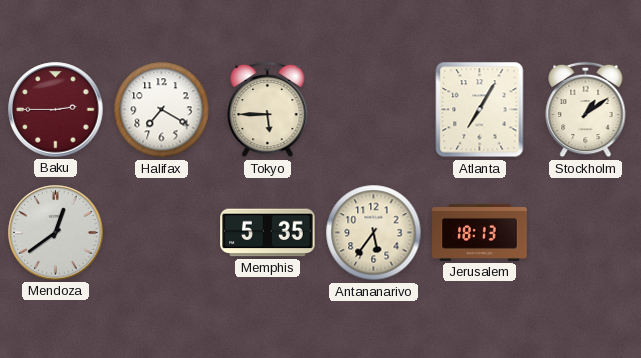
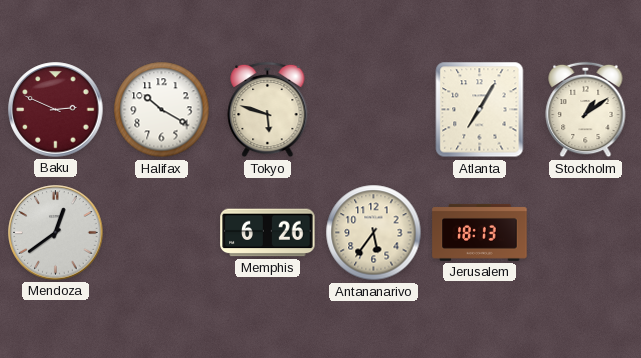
Baku: 2:45 -> 2:49
Halifax: 7:20 -> 10:20
Tokyo: 5:45 -> 5:48
Memphis: 5:35 -> 6:26
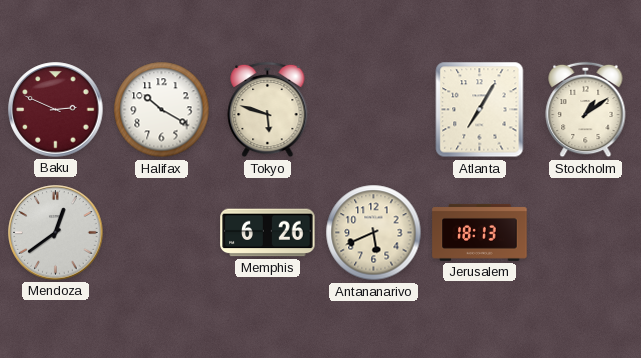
Antananarivo: 5:36 -> 5:41
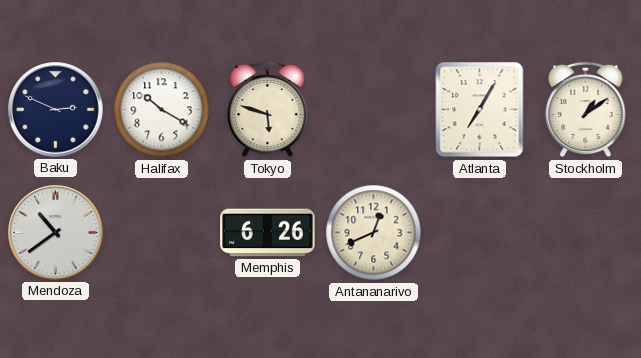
Baku dial: burgundy -> navy
Mendoza: 12:39 -> 10:39
Antananarivo: 5:41 -> 12:41
Jerusalem: 18:13 -> none
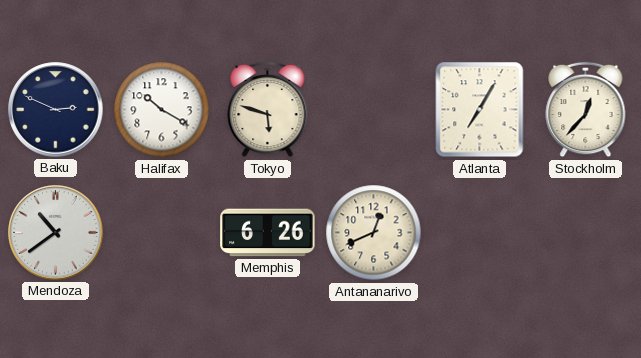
Stockholm: 1:09 -> 12:37
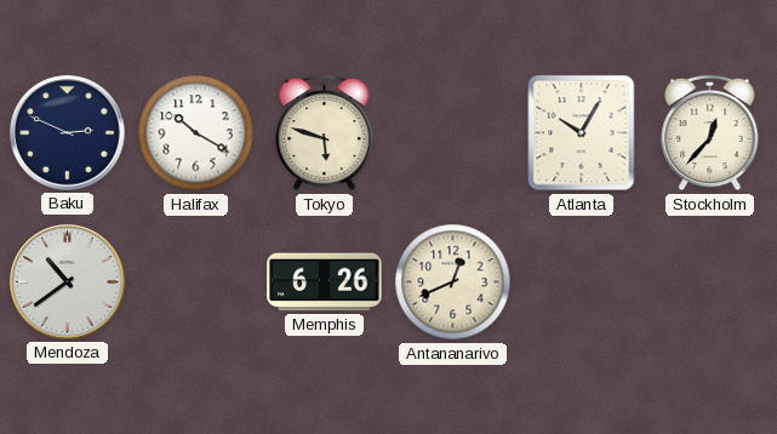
Atlanta: 7:05 -> 10:05
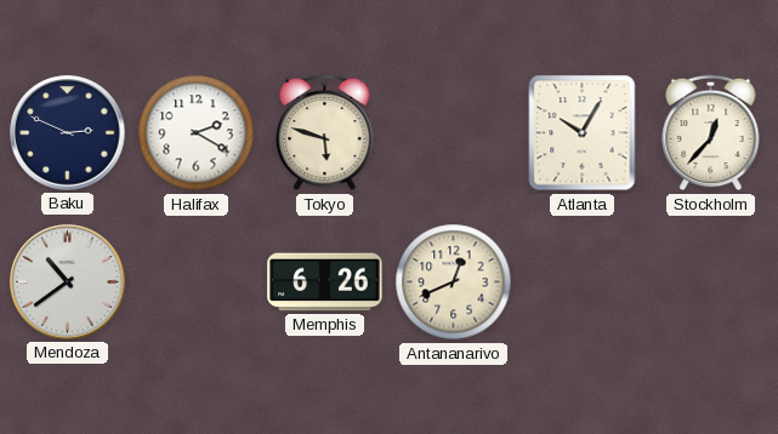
Halifax: 10:20 -> 2:20
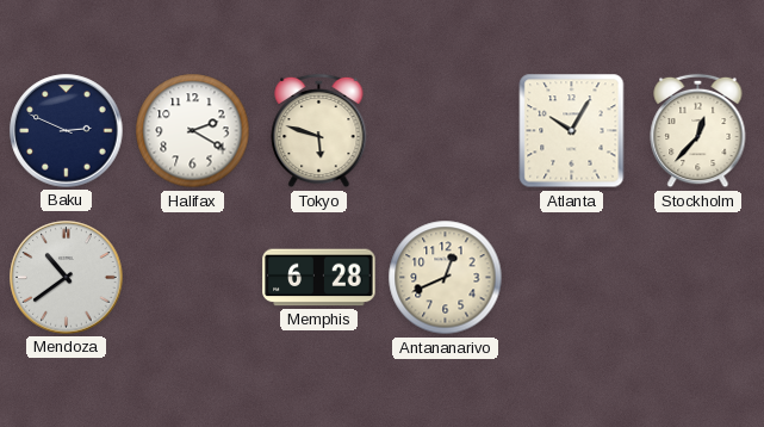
Memphis: 6:26 -> 6:28
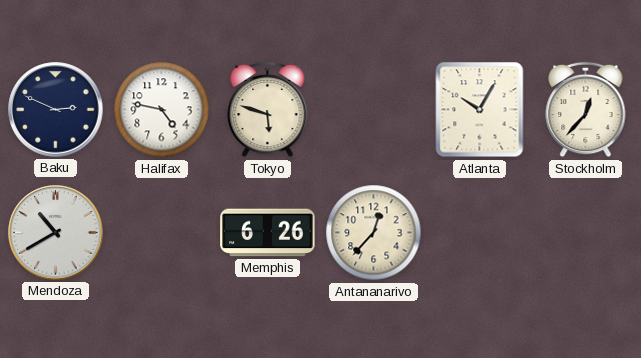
Halifax: 2:20 -> 4:47
Mendoza: 10:39 -> 10:40
Memphis: 6:28 -> 6:26
Antananarivo: 12:41 -> 12:37
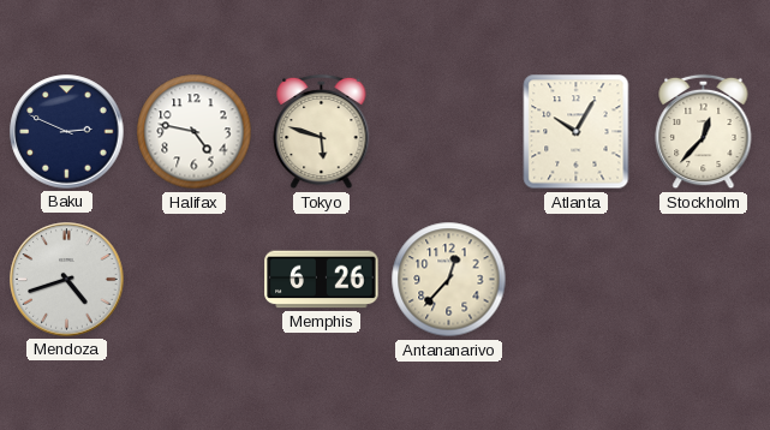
Mendoza: 10:40 -> 4:42
